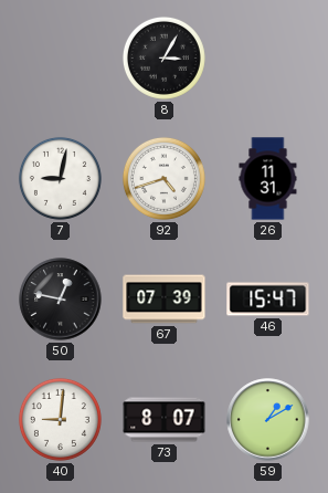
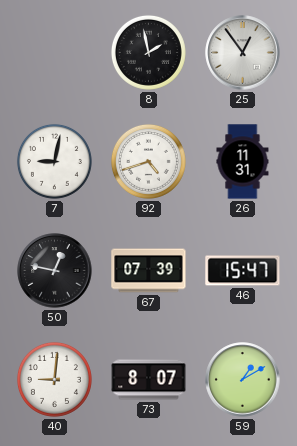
8: 3:05 -> 1:58
25: none -> 12:54
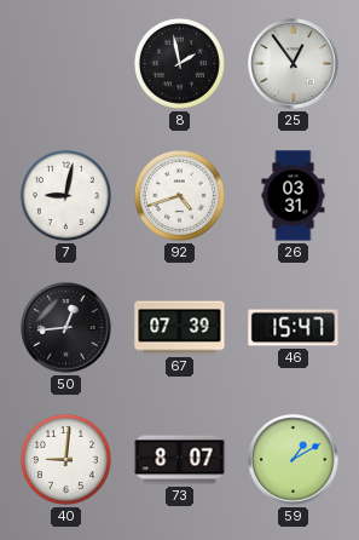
26: 11:31 -> 03:31
50: 12:47 -> 12:44
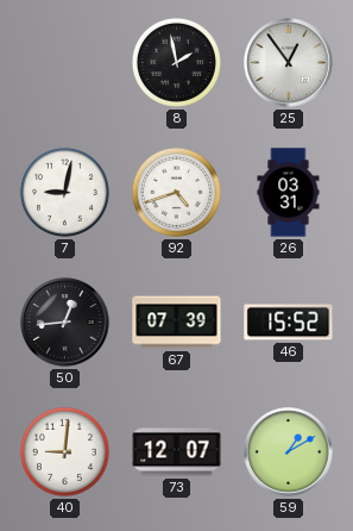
46: 15:47 -> 15:52
73: 8:07 -> 12:07
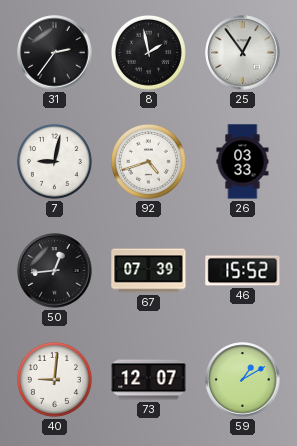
31: none -> 2:36
26: 03:31 -> 03:33
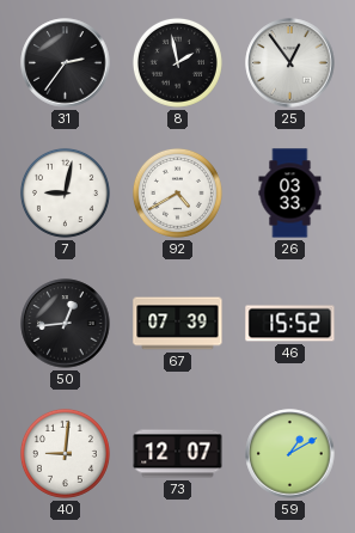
92: 4:42 -> 4:40
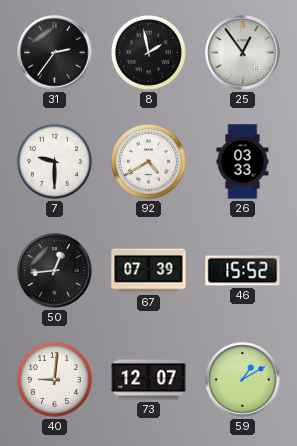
7: 9:02 -> 9:30
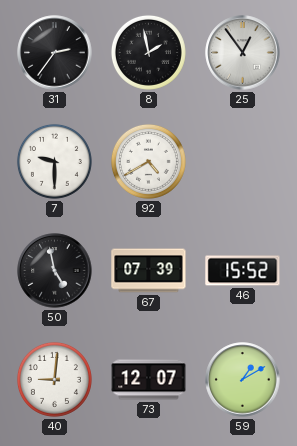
26: 03:33 -> none
50: 12:44 -> 4:58
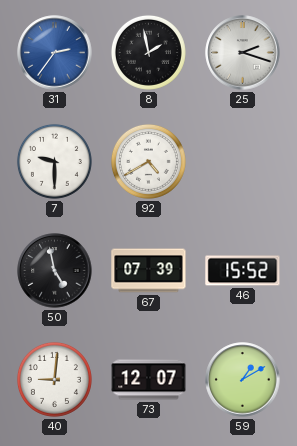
31 dial: black -> blue
25: 12:54 -> 2:18
